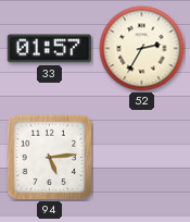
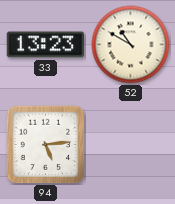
33: 01:57 -> 13:23
52: 2:35 -> 10:50
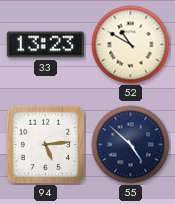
55: none -> 4:52
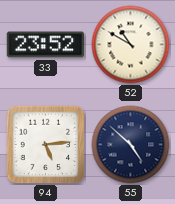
33: 13:23 -> 23:52
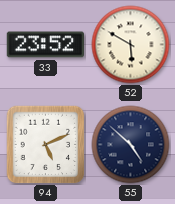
52: 10:50 -> 5:50
94: 5:14 -> 5:11
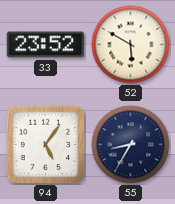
94: 5:11 -> 5:06
55: 4:52 -> 8:35
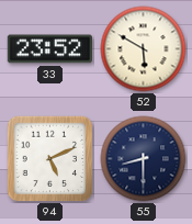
94: 5:06 -> 5:11
55: 8:35 -> 8:30
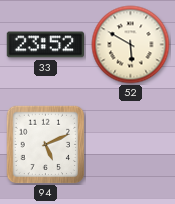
55: 8:30 -> none
